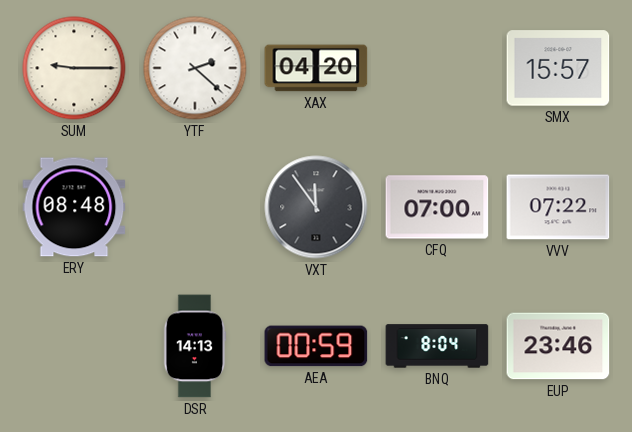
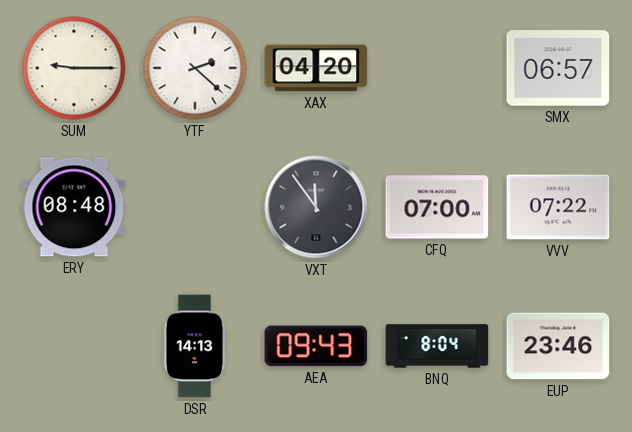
SMX: 15:57 -> 06:57
AEA: 00:59 -> 09:43
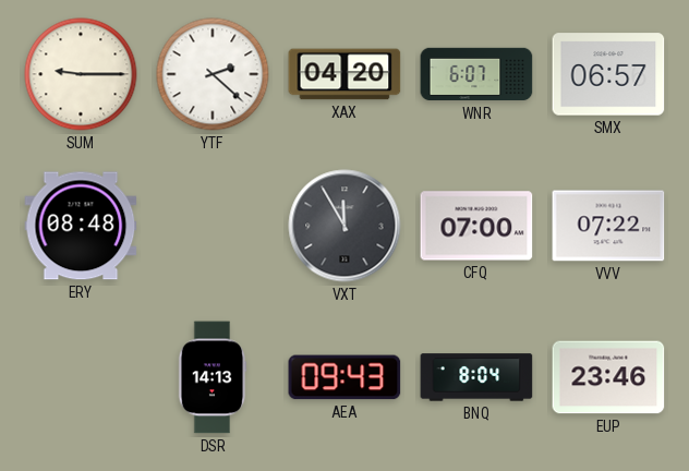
WNR: none -> 6:07
VXT: 11:54 -> 11:55
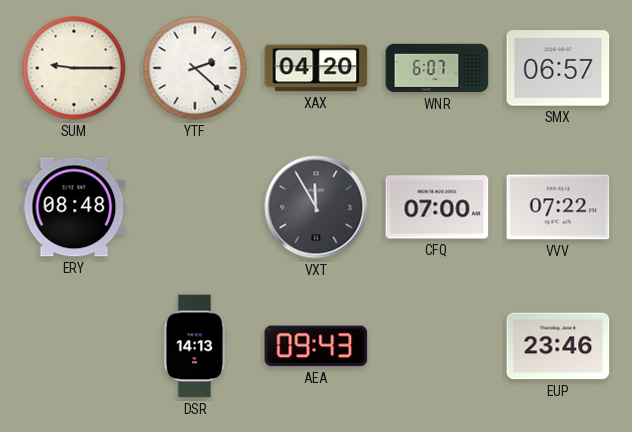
BNQ: 8:04 -> none
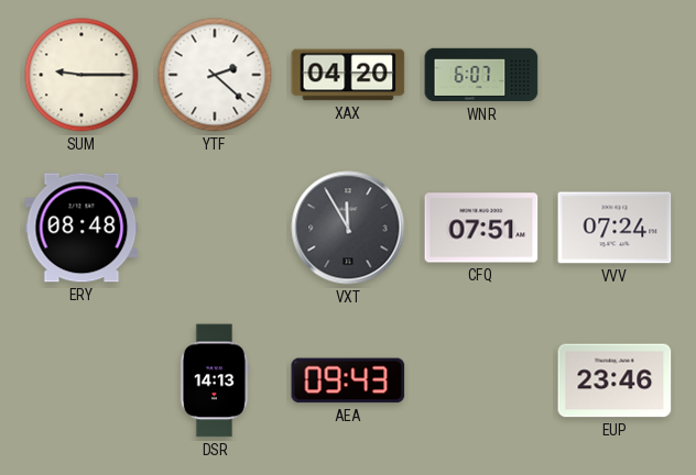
SMX: 06:57 -> none
CFQ: 07:00 -> 07:51
VVV: 07:22 -> 07:24
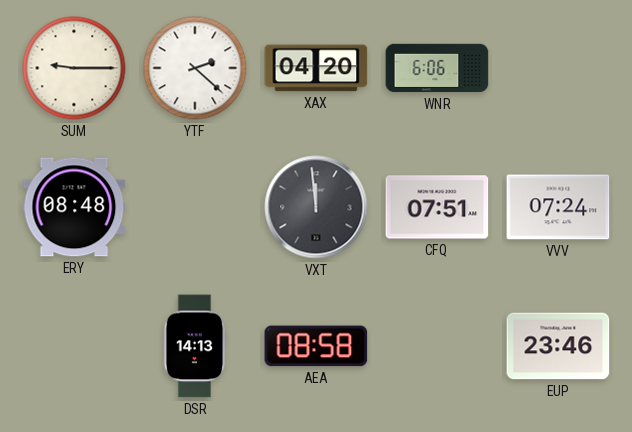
WNR: 6:07 -> 6:06
VXT: 11:55 -> 11:59
AEA: 09:43 -> 08:58
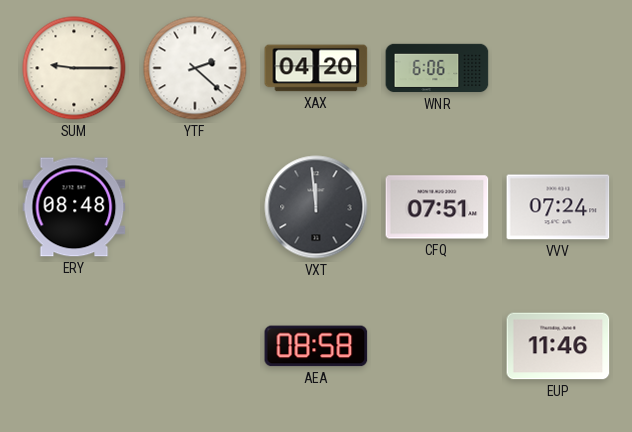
DSR: 14:13 -> none
EUP: 23:46 -> 11:46
